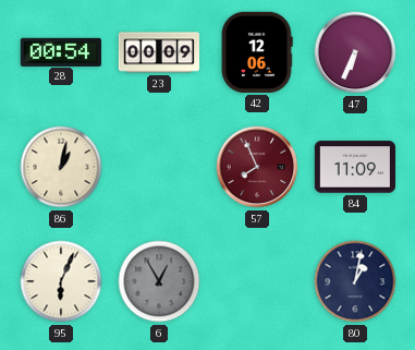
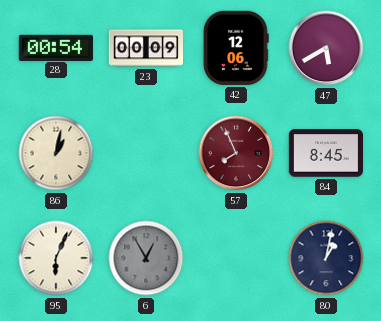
47: 6:34 -> 5:40
84: 11:09 -> 8:45
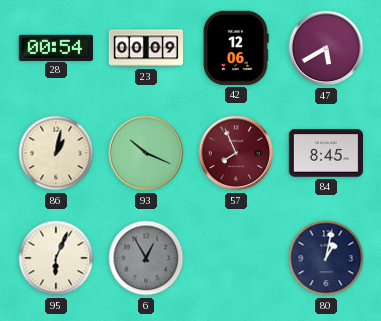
93: none -> 10:19
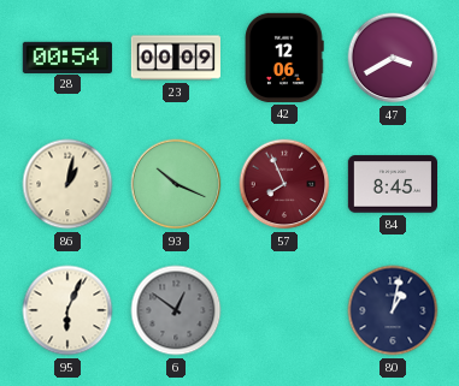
47: 5:40 -> 3:40
6: 12:55 -> 12:51
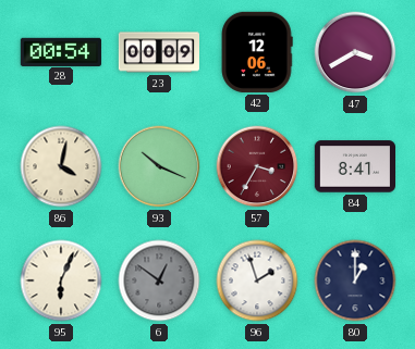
86: 1:02 -> 4:02
57: 7:56 -> 3:35
84: 8:45 -> 8:41
96: none -> 1:57
80: 1:02 -> 1:00
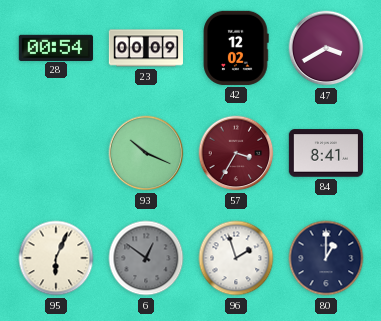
42: 12:06 -> 12:02
86: 4:02 -> none
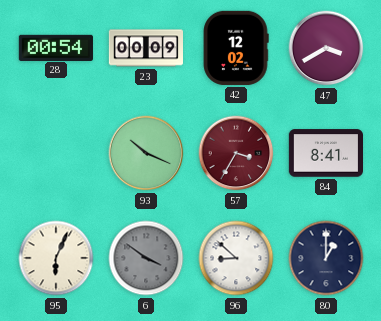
6: 12:51 -> 3:51
96: 1:57 -> 8:52
